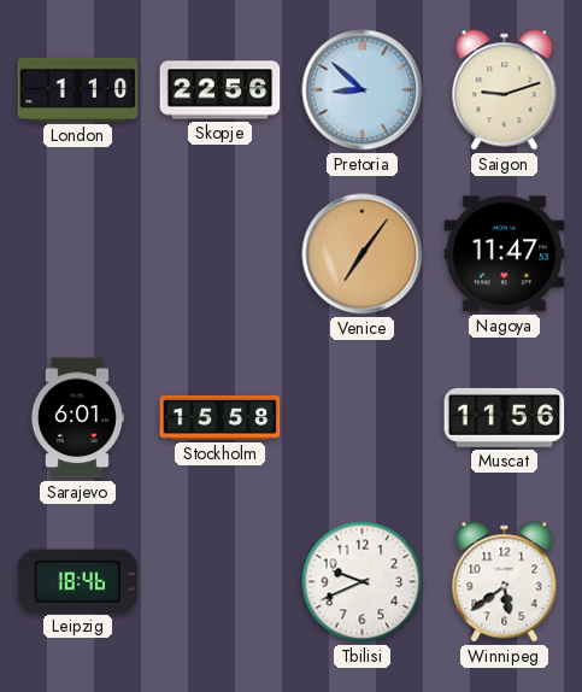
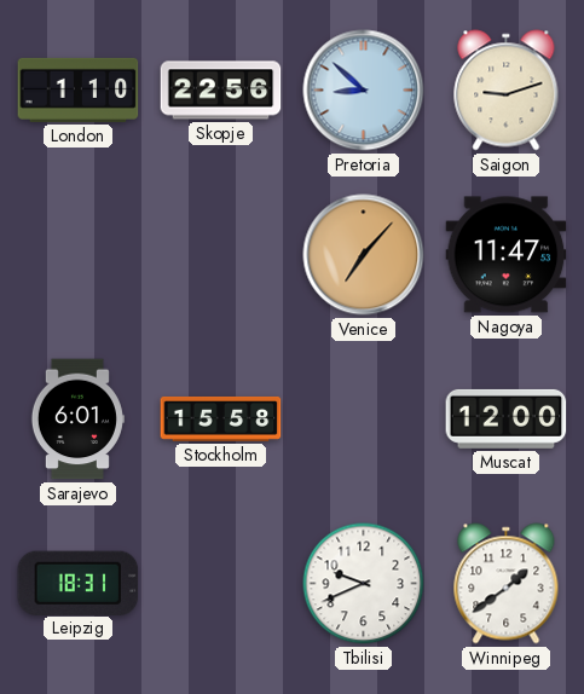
Venice: 7:06 -> 7:07
Muscat: 11:56 -> 12:00
Leipzig: 18:46 -> 18:31
Winnipeg: 5:39 -> 1:39
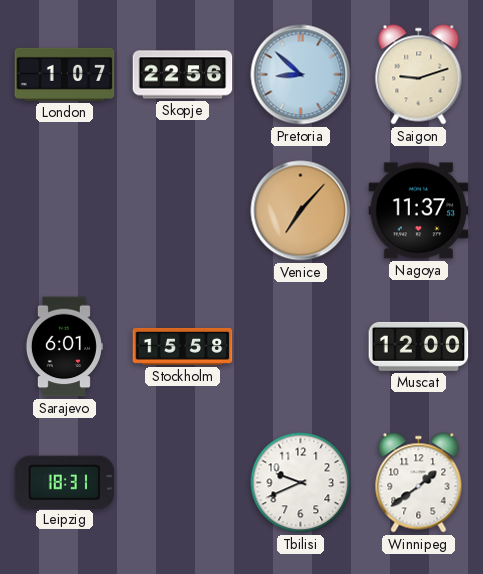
London: 1:10 -> 1:07
Nagoya: 11:47 -> 11:37
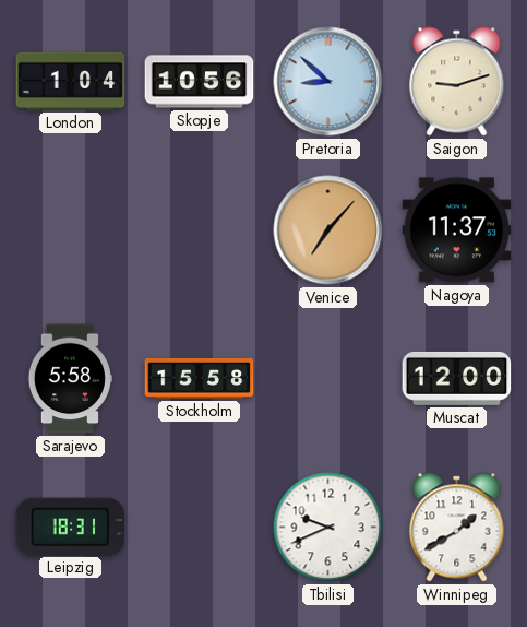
London: 1:07 -> 1:04
Skopje: 22:56 -> 10:56
Sarajevo: 6:01 -> 5:58
Winnipeg: 1:39 -> 1:40
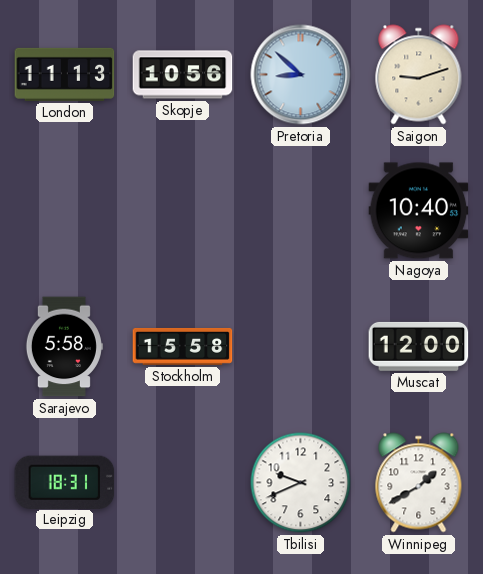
London: 1:04 -> 11:13
Venice: 7:07 -> none
Nagoya: 11:37 -> 10:40
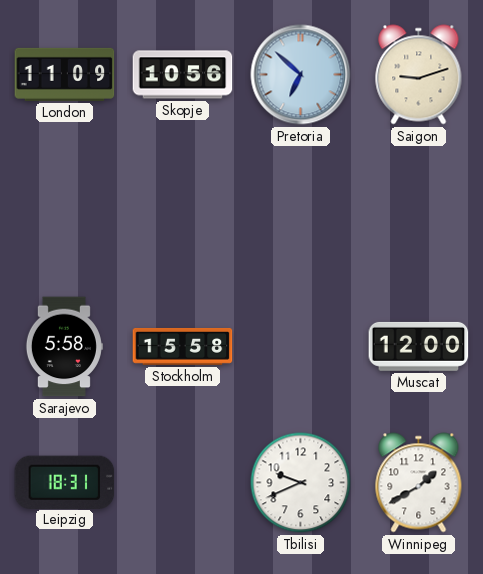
London: 11:13 -> 11:09
Pretoria: 8:52 -> 6:52
Nagoya: 10:40 -> none
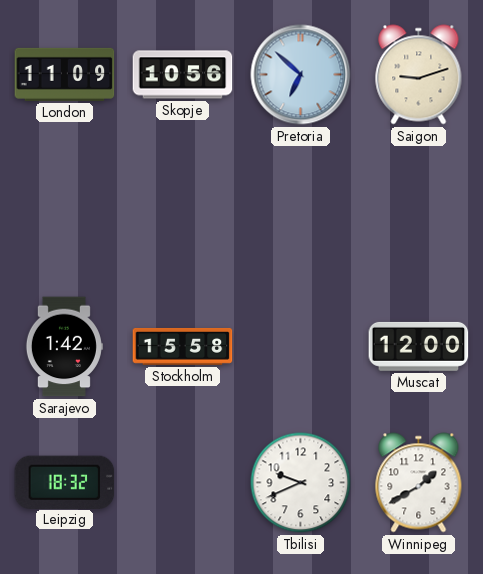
Sarajevo: 5:58 -> 1:42
Leipzig: 18:31 -> 18:32
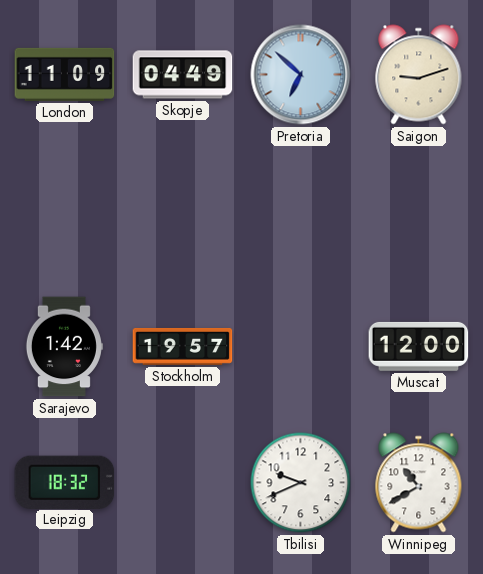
Skopje: 10:56 -> 04:49
Stockholm: 15:58 -> 19:57
Winnipeg: 1:40 -> 10:40
